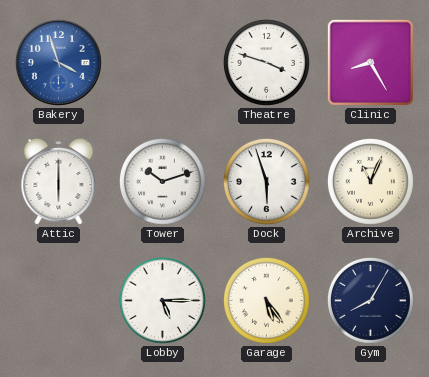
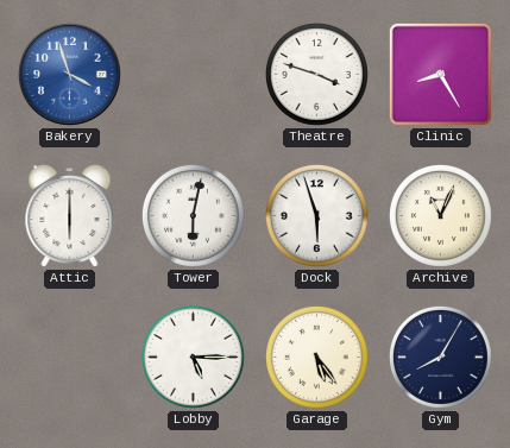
Tower: 10:12 -> 6:02
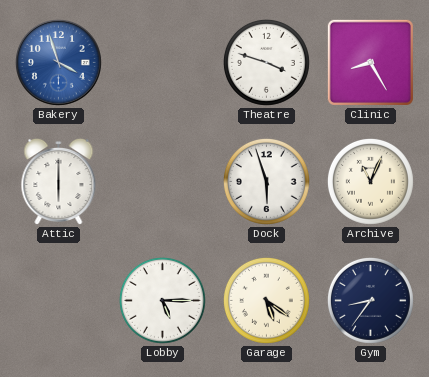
Tower: 6:02 -> none
Garage: 5:24 -> 5:21
Gym: 8:05 -> 8:36
